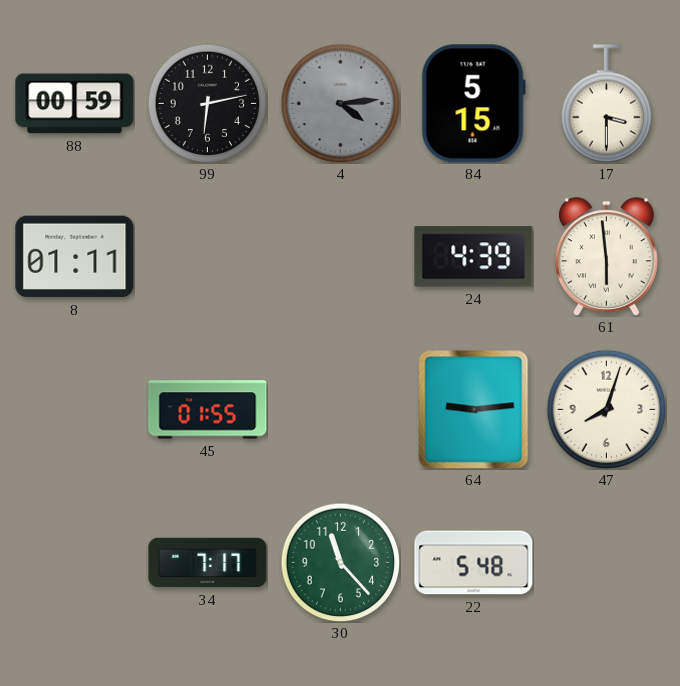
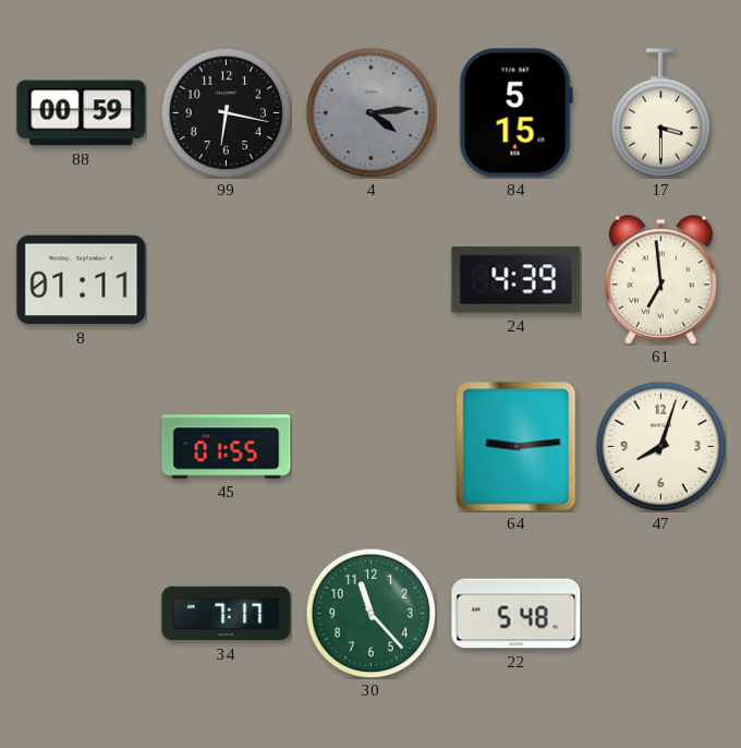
99: 6:13 -> 6:17
61: 5:59 -> 6:59
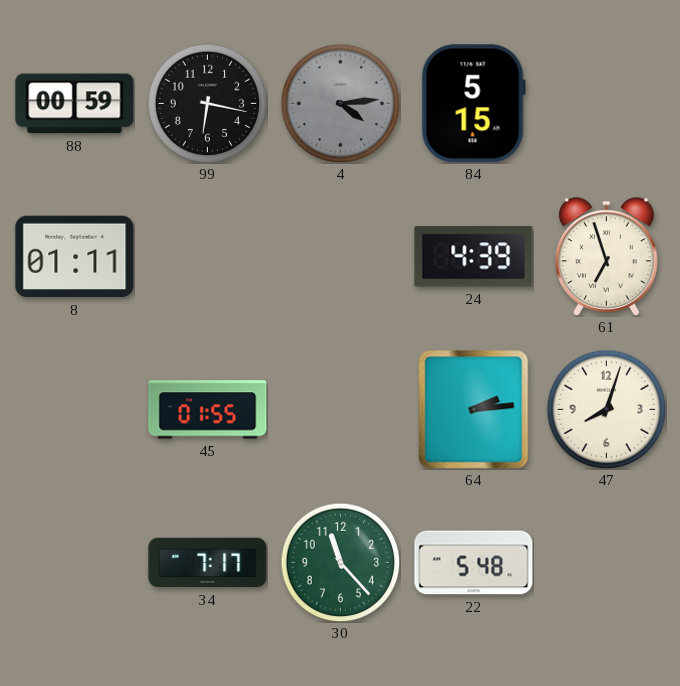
17: 3:30 -> none
61: 6:59 -> 6:57
64: 9:14 -> 2:14
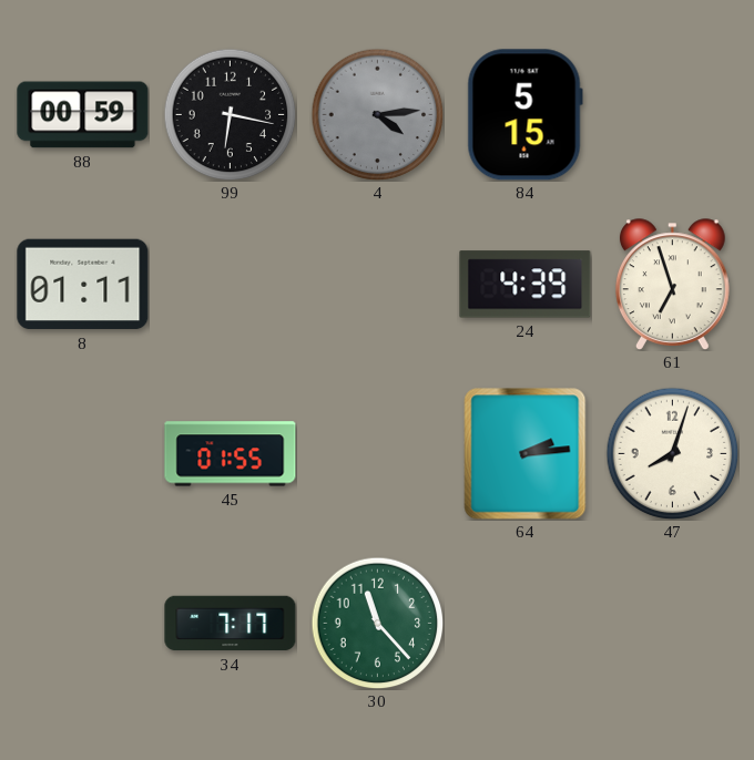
22: 5:48 -> none
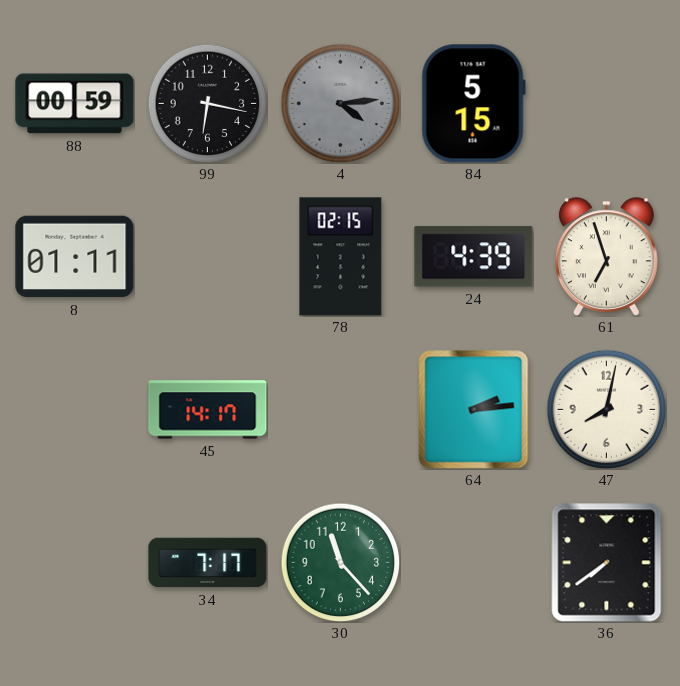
78: none -> 02:15
45: 01:55 -> 14:17
47: 8:03 -> 8:02
36: none -> 7:39
